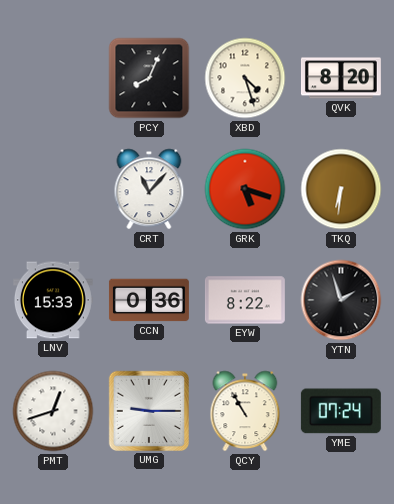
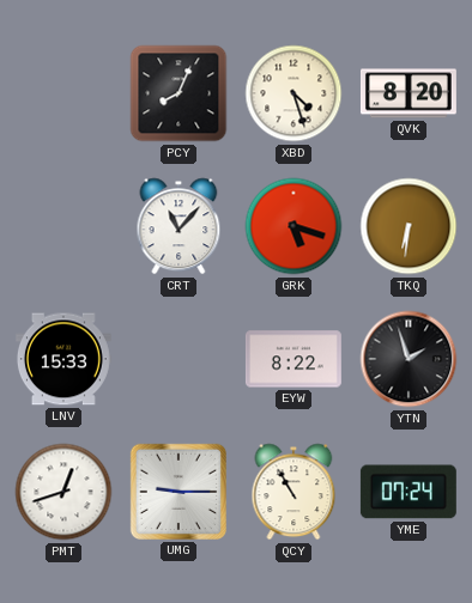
CCN: 0:36 -> none
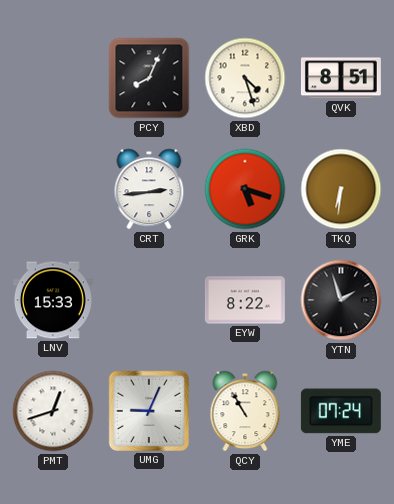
QVK: 8:20 -> 8:51
CRT: 11:07 -> 2:44
UMG: 9:15 -> 9:04
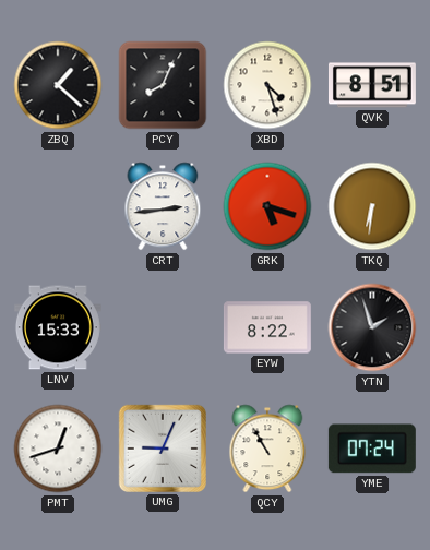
ZBQ: none -> 1:22
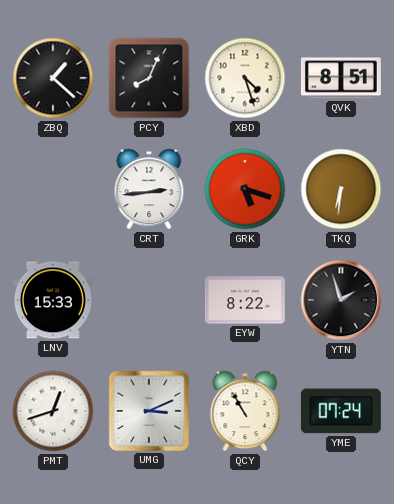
UMG: 9:04 -> 3:11
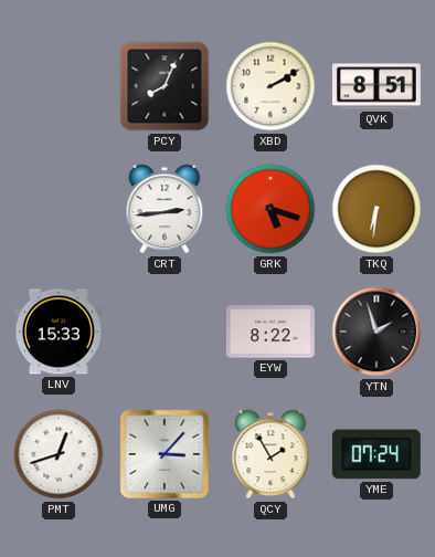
ZBQ: 1:22 -> none
XBD: 4:27 -> 2:10
UMG: 3:11 -> 3:07
QCY: 10:55 -> 1:55
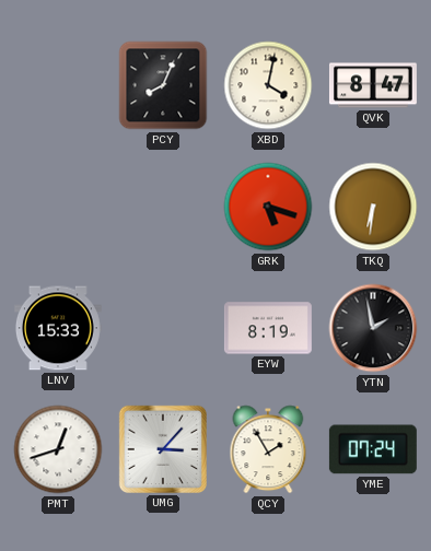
XBD: 2:10 -> 4:02
QVK: 8:51 -> 8:47
CRT: 2:44 -> none
EYW: 8:22 -> 8:19
YTN: 1:57 -> 1:58
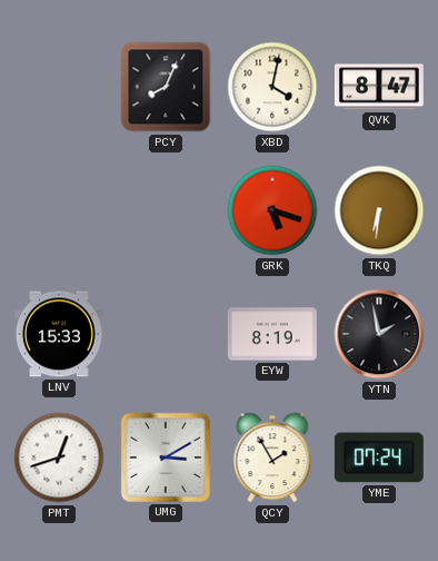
UMG: 3:07 -> 3:10
